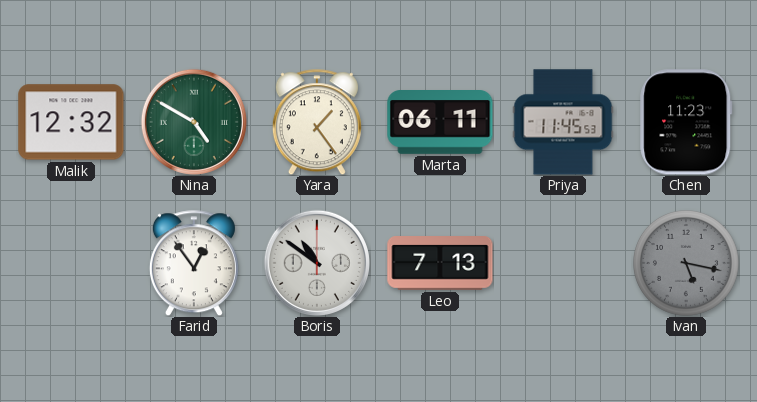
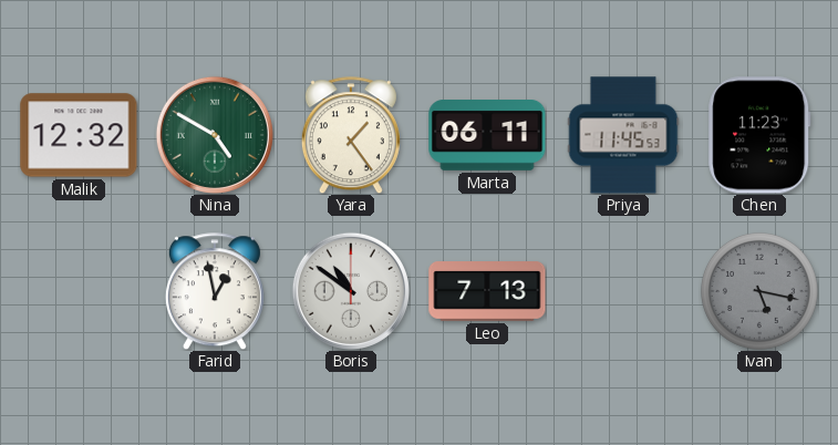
Farid: 12:54 -> 12:58
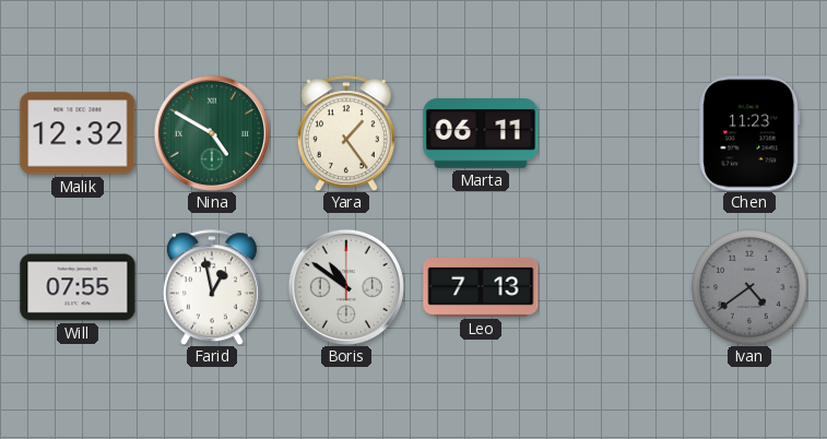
Priya: 11:45 -> none
Will: none -> 07:55
Ivan: 5:17 -> 4:39
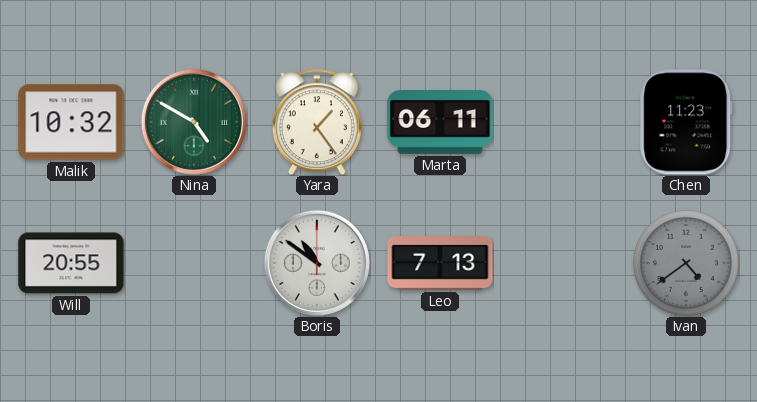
Malik: 12:32 -> 10:32
Will: 07:55 -> 20:55
Farid: 12:58 -> none
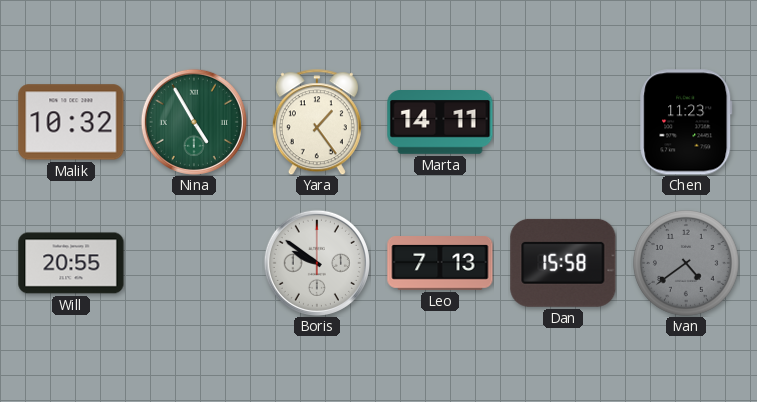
Nina: 4:50 -> 4:55
Marta: 06:11 -> 14:11
Boris: 10:51 -> 9:51
Dan: none -> 15:58
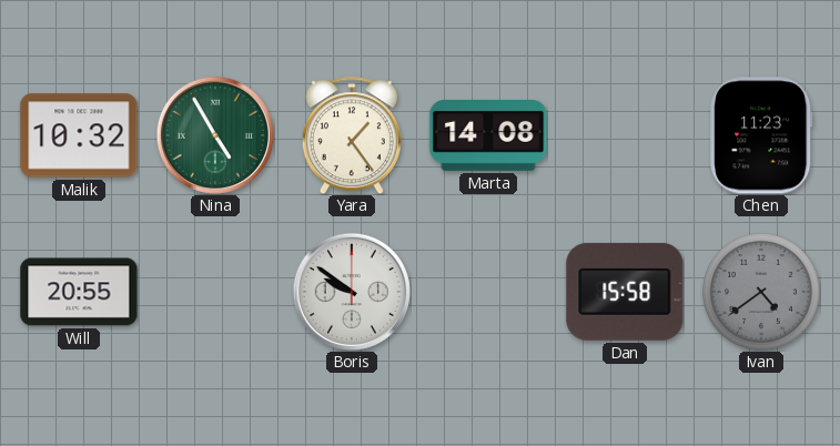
Marta: 14:11 -> 14:08
Leo: 7:13 -> none
